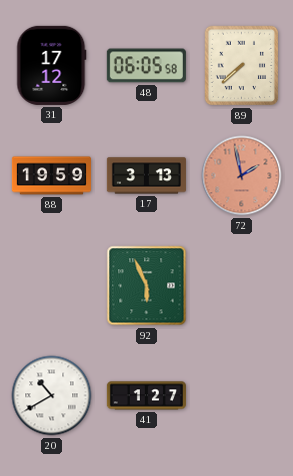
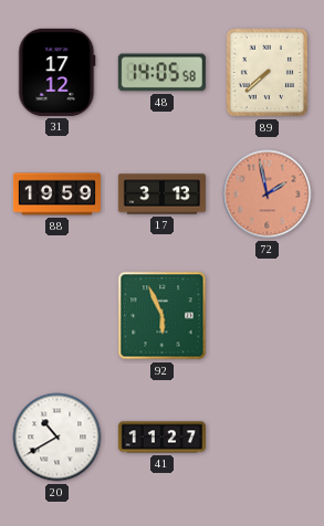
48: 06:05 -> 14:05
41: 1:27 -> 11:27
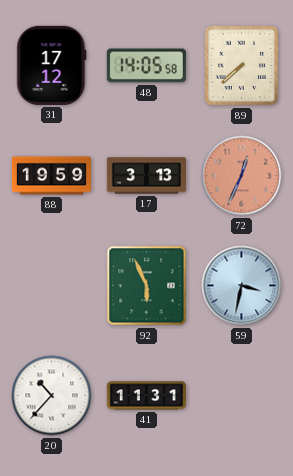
72: 1:58 -> 12:34
59: none -> 3:32
20: 10:40 -> 10:37
41: 11:27 -> 11:31
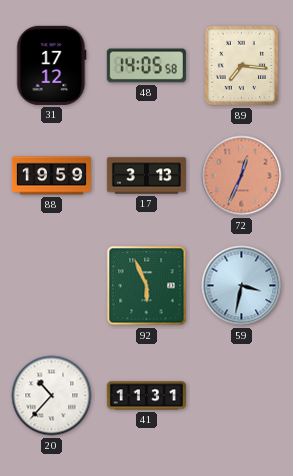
89: 7:38 -> 7:16
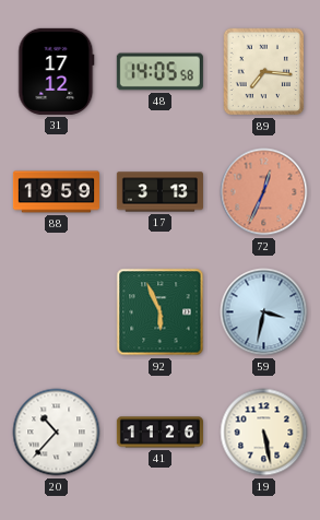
41: 11:31 -> 11:26
19: none -> 5:28
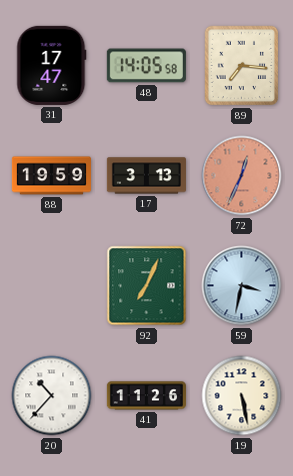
31: 17:12 -> 17:47
92: 5:56 -> 7:04
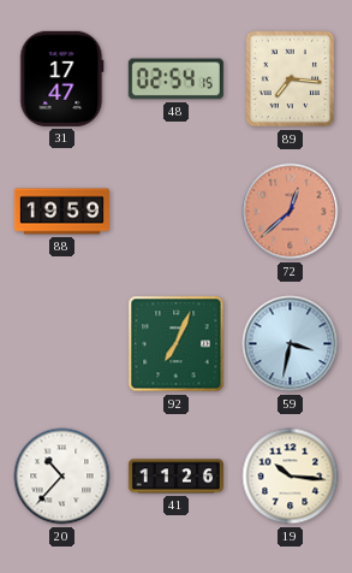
48: 14:05 -> 02:54
17: 3:13 -> none
72: 12:34 -> 12:38
19: 5:28 -> 10:16
